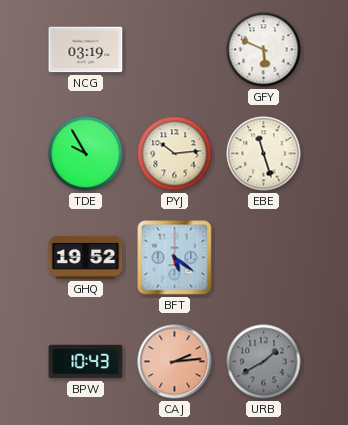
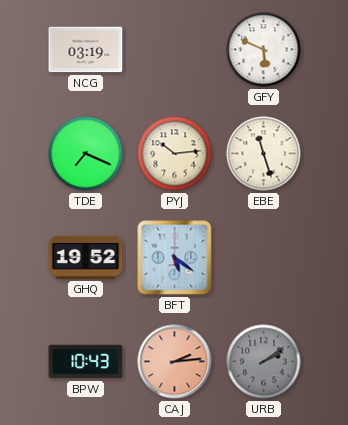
TDE: 9:55 -> 7:19
URB: 1:40 -> 2:09
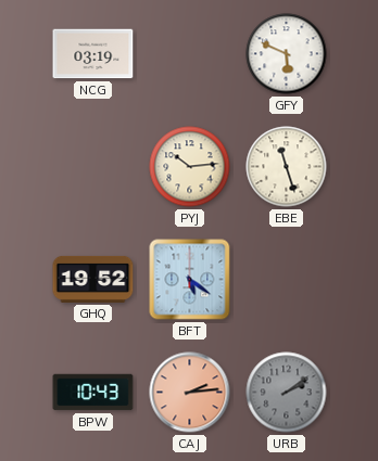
TDE: 7:19 -> none
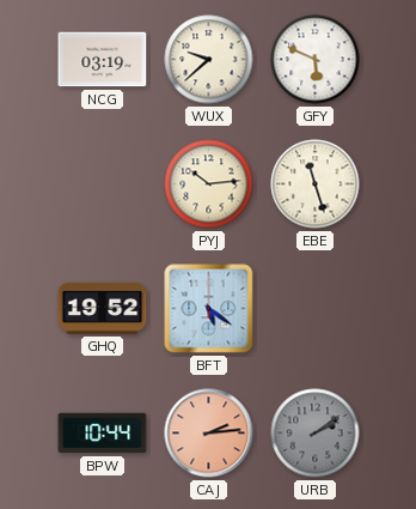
WUX: none -> 9:38
BPW: 10:43 -> 10:44
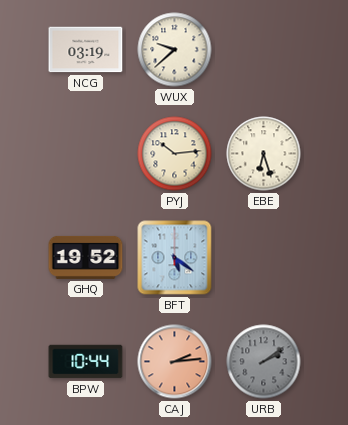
GFY: 5:49 -> none
EBE: 11:27 -> 6:27
